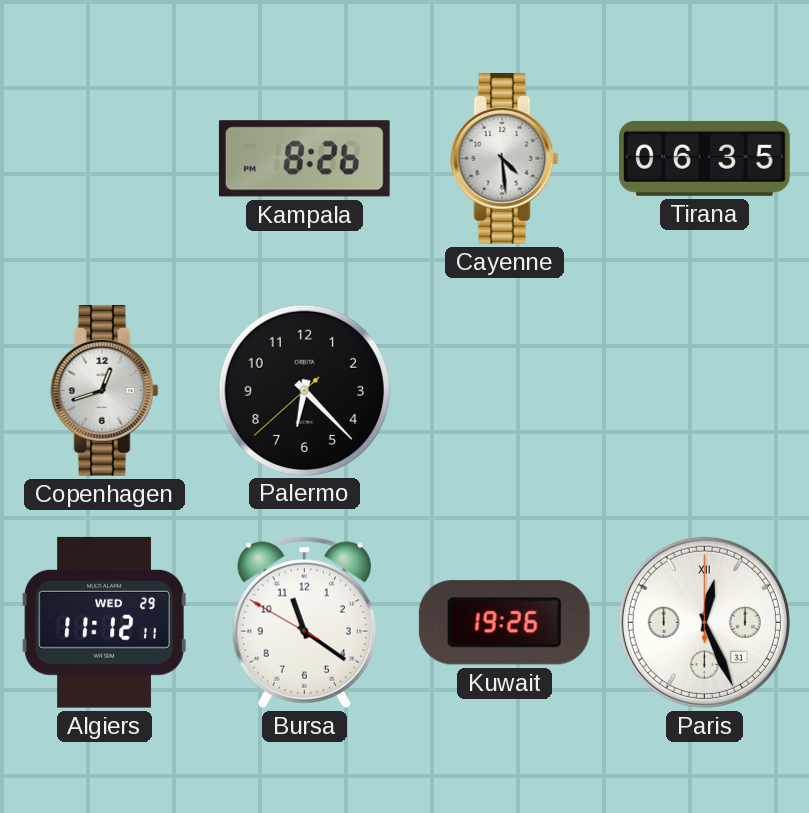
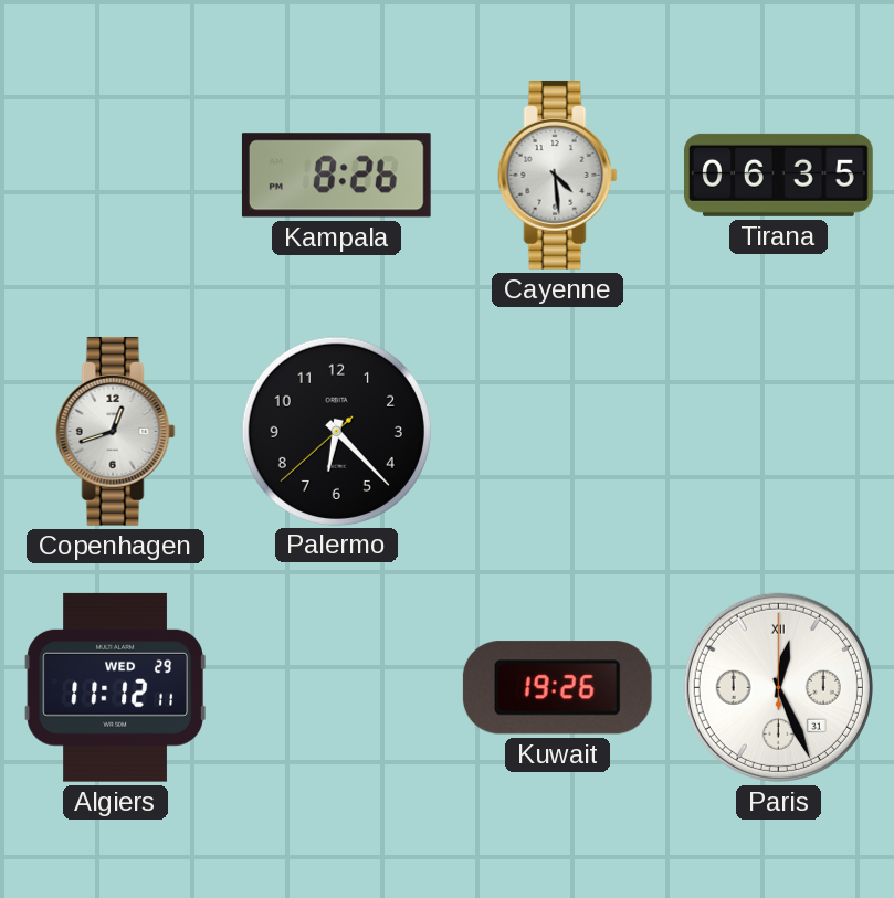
Bursa: 11:20 -> none
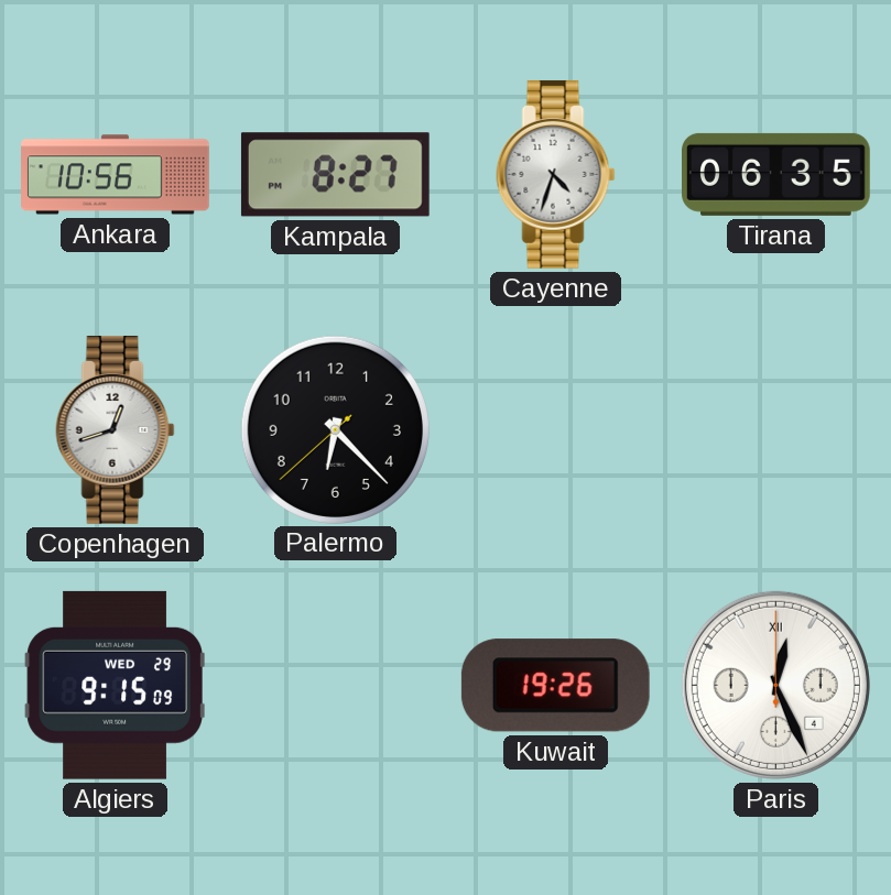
Ankara: none -> 10:56
Kampala: 8:26 -> 8:27
Cayenne: 4:29 -> 4:33
Algiers: 11:12 -> 9:15
Paris date: 31 -> 4
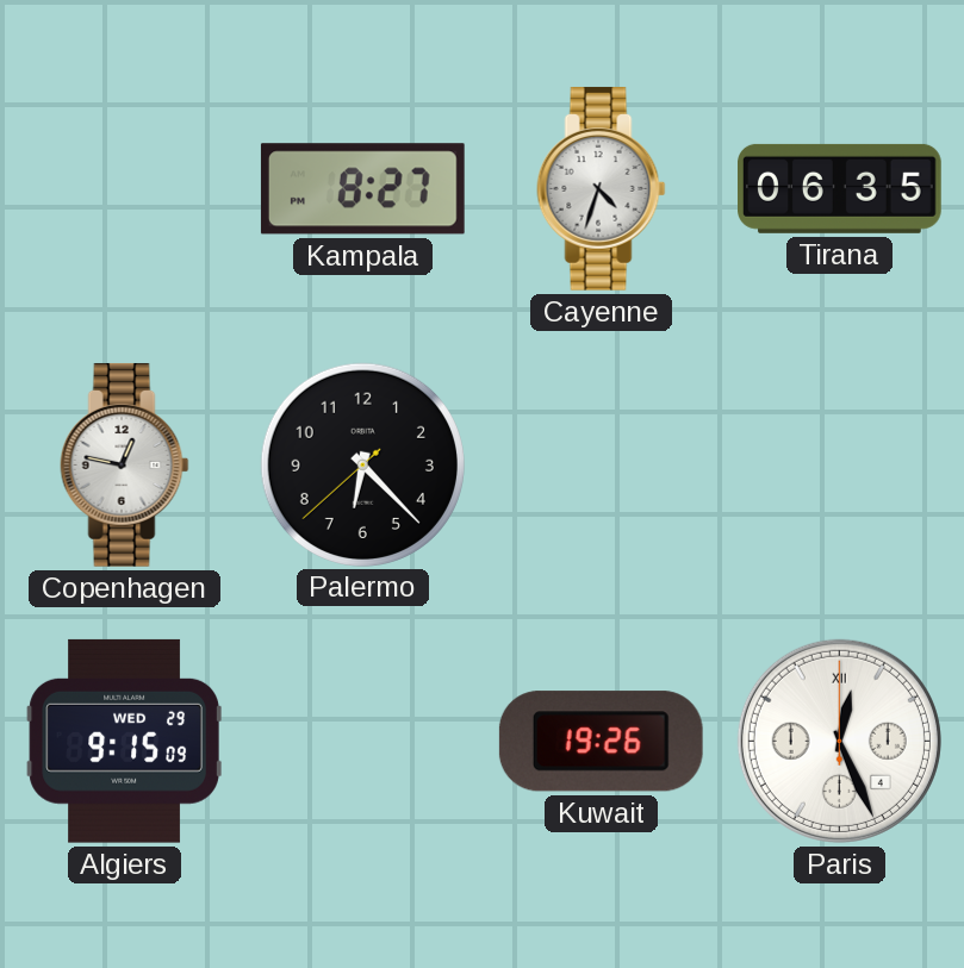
Ankara: 10:56 -> none
Copenhagen: 12:42 -> 12:47
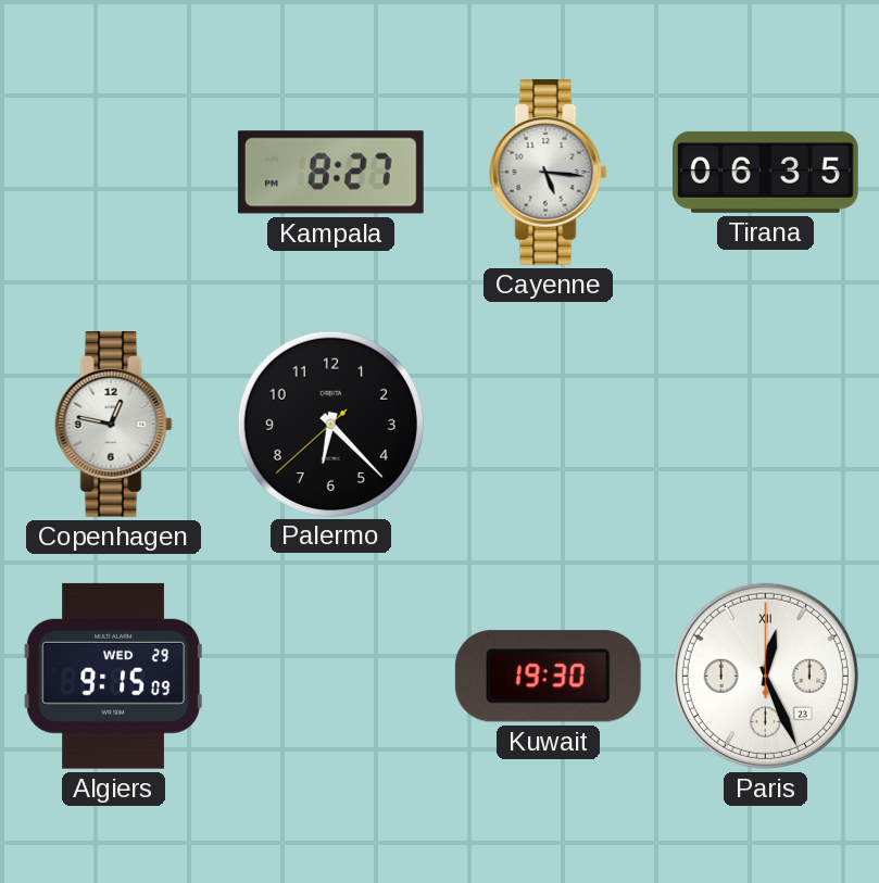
Cayenne: 4:33 -> 5:16
Kuwait: 19:26 -> 19:30
Paris date: 4 -> 23
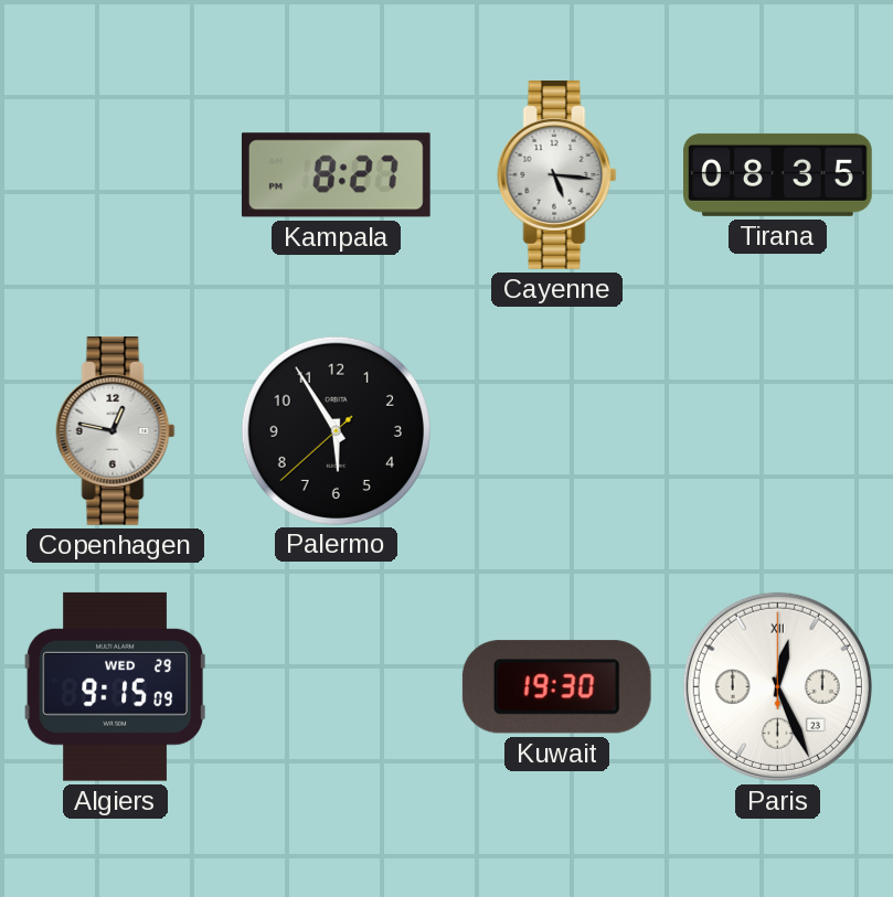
Tirana: 06:35 -> 08:35
Palermo: 6:22 -> 5:54
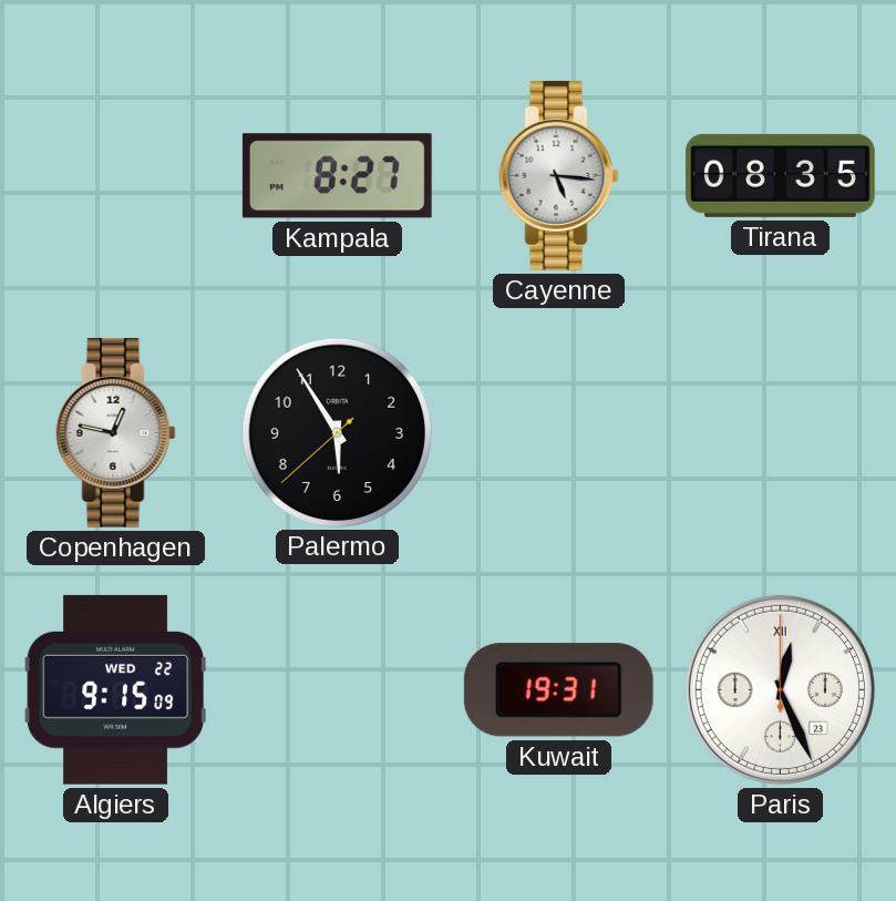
Algiers date: WED 29 -> WED 22
Kuwait: 19:30 -> 19:31
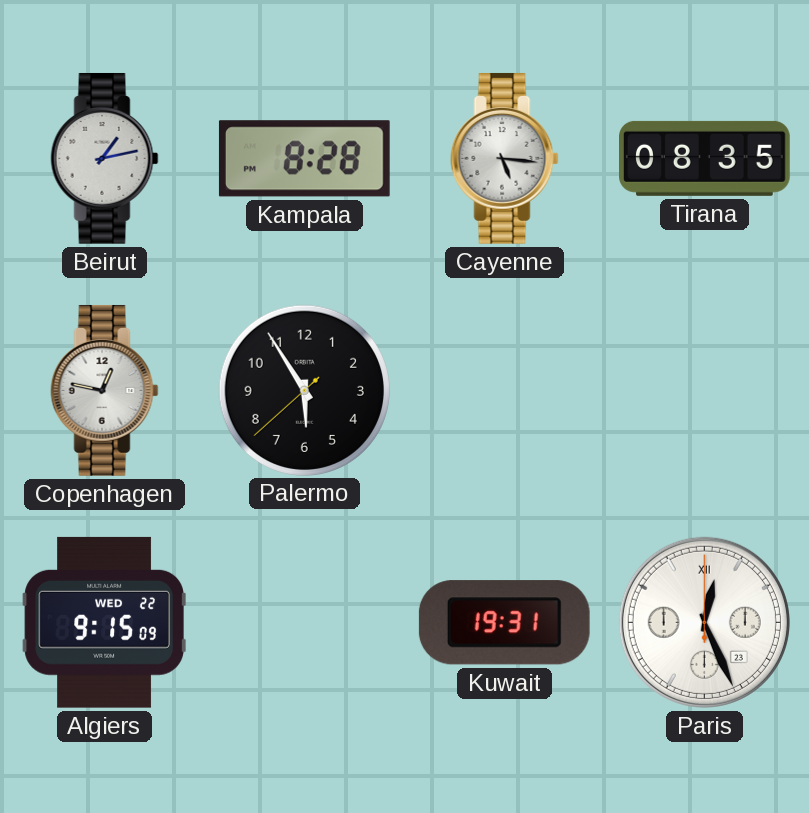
Beirut: none -> 1:13
Kampala: 8:27 -> 8:28
